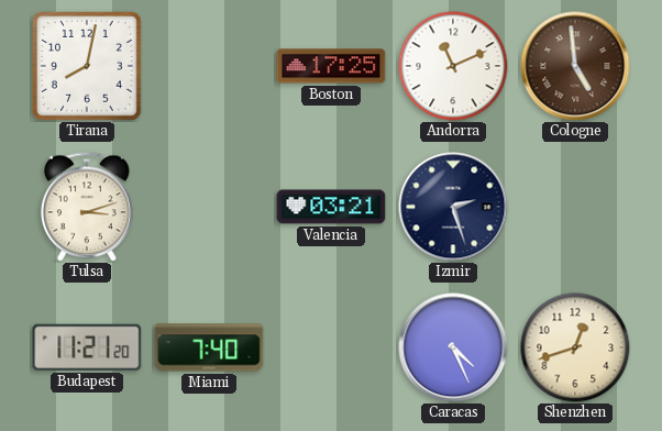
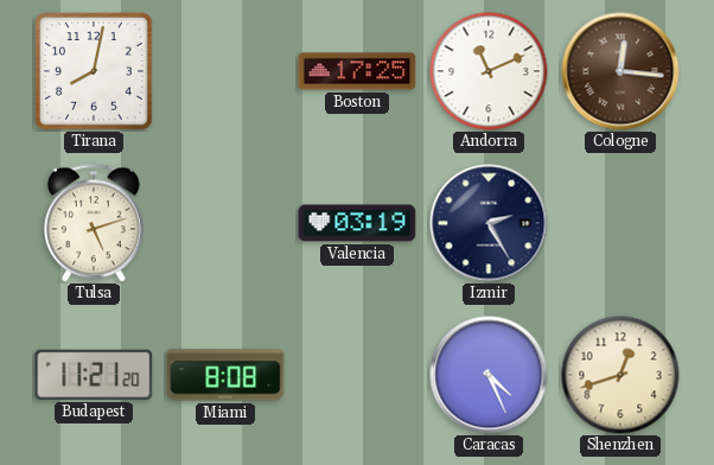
Cologne: 4:59 -> 12:16
Tulsa: 3:12 -> 5:12
Valencia: 03:21 -> 03:19
Izmir: 2:27 -> 2:25
Miami: 7:40 -> 8:08
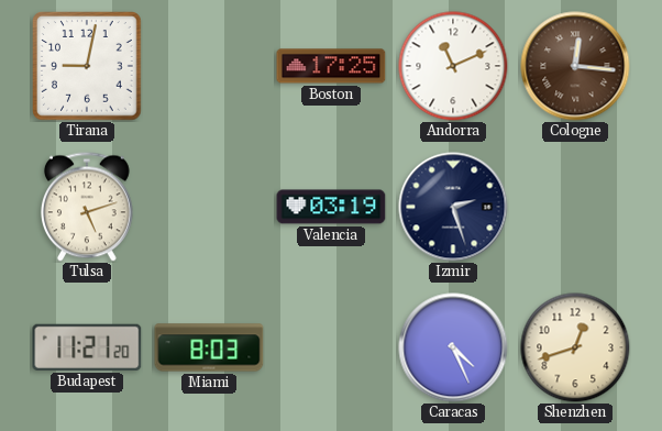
Tirana: 8:02 -> 9:02
Izmir: 2:25 -> 2:27
Miami: 8:08 -> 8:03
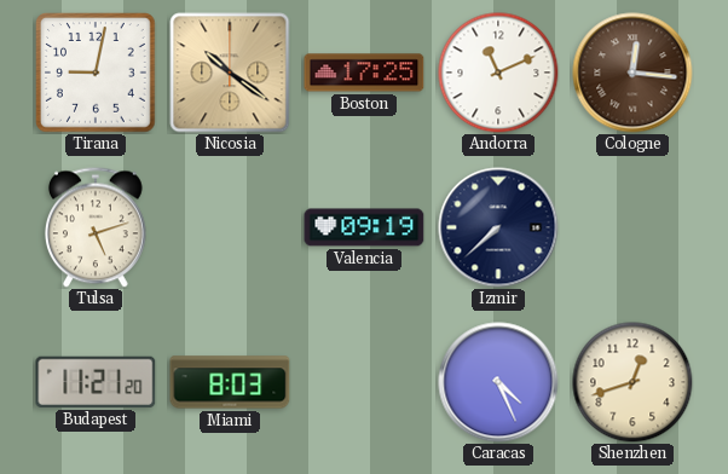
Nicosia: none -> 10:21
Valencia: 03:19 -> 09:19
Izmir: 2:27 -> 7:38
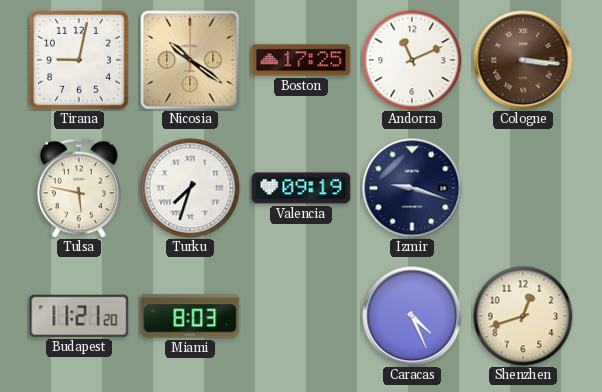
Cologne: 12:16 -> 3:16
Tulsa: 5:12 -> 5:47
Turku: none -> 7:33
Izmir: 7:38 -> 9:18
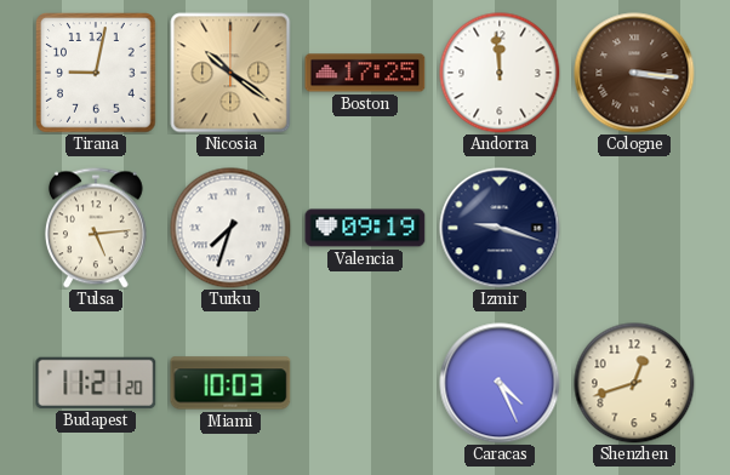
Andorra: 11:11 -> 11:59
Tulsa: 5:47 -> 5:14
Miami: 8:03 -> 10:03
